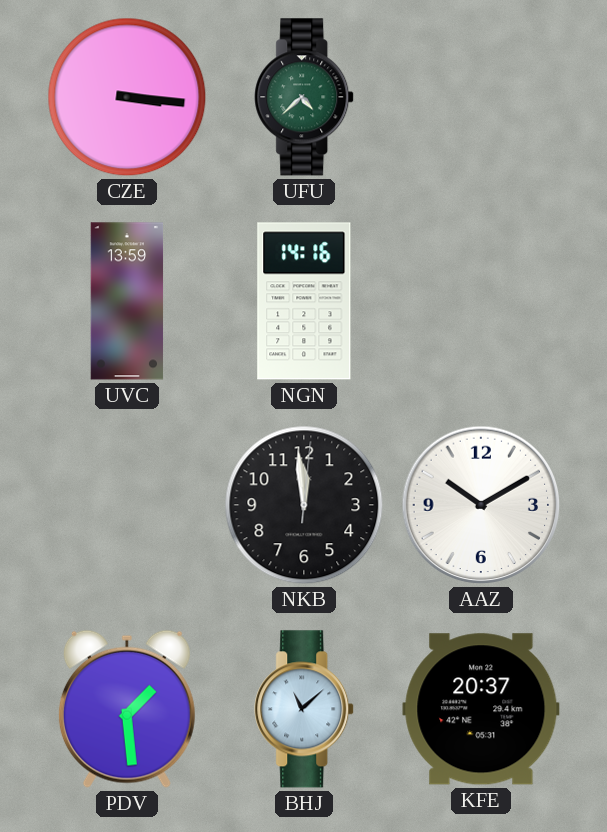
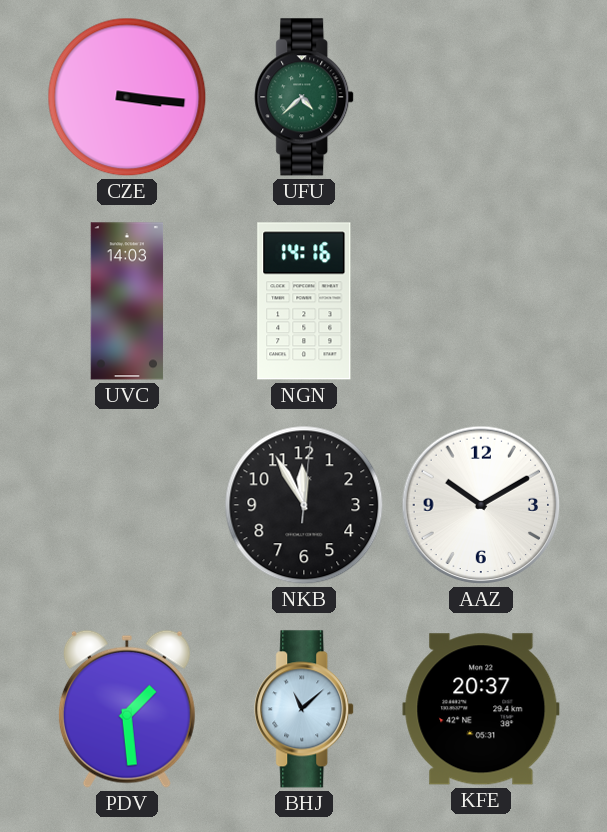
UVC: 13:59 -> 14:03
NKB: 11:59 -> 11:55
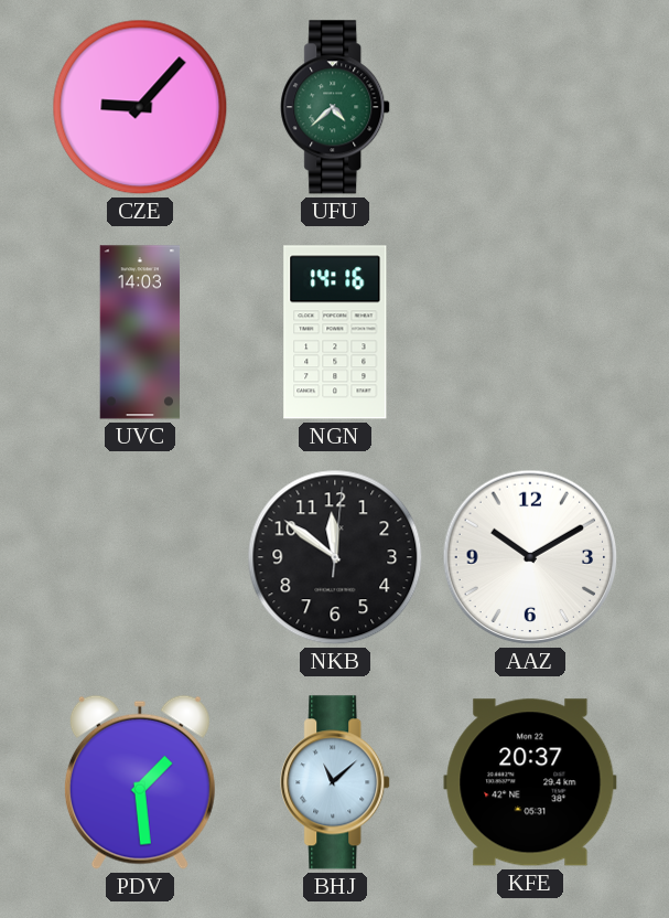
CZE: 3:16 -> 9:07
NKB: 11:55 -> 11:51
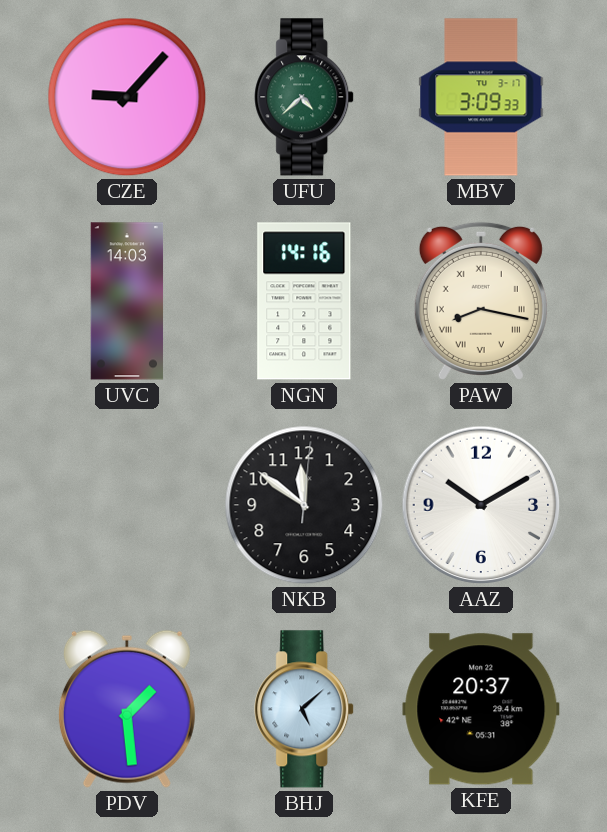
MBV: none -> 3:09
PAW: none -> 8:17
BHJ: 11:08 -> 5:08
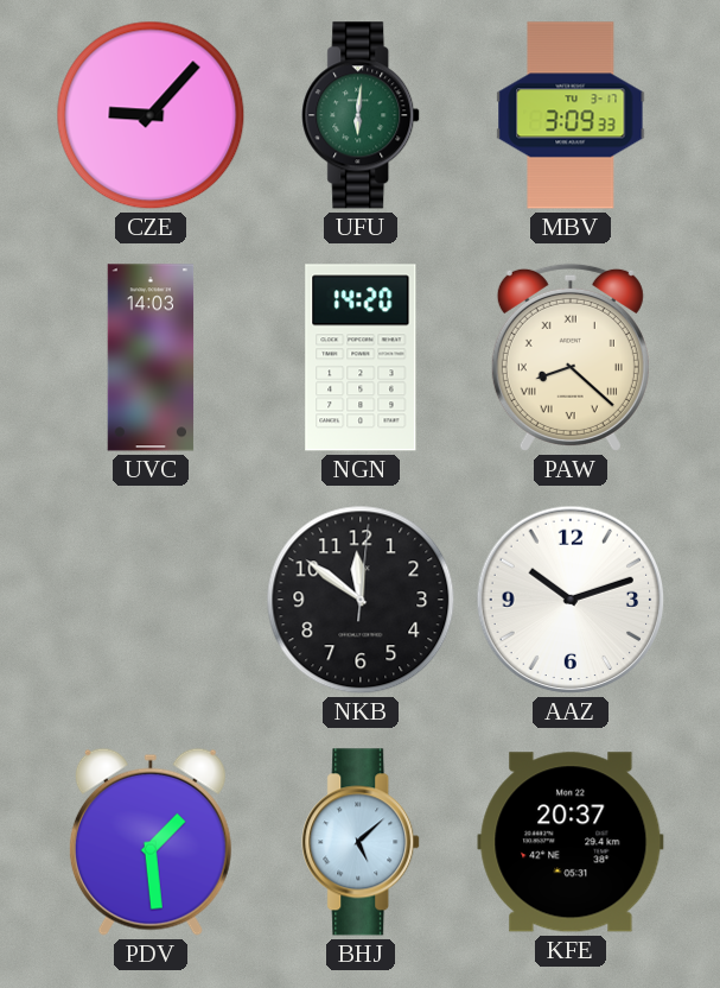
UFU: 4:38 -> 6:01
NGN: 14:16 -> 14:20
PAW: 8:17 -> 8:22
AAZ: 10:10 -> 10:12
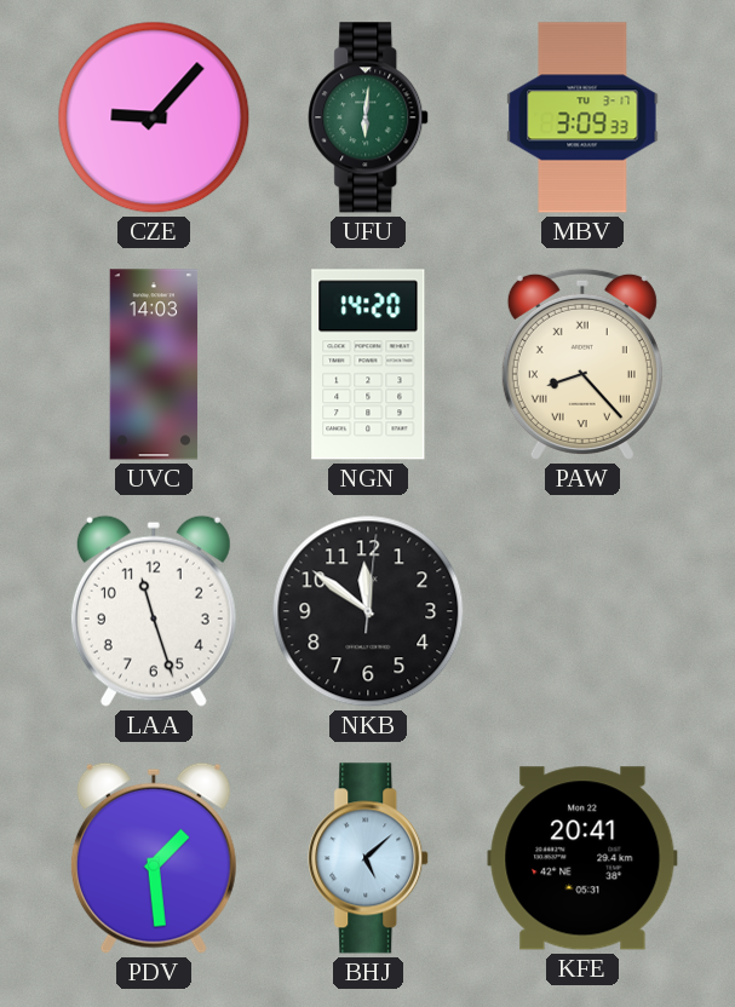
PAW: 8:22 -> 8:23
LAA: none -> 11:27
AAZ: 10:12 -> none
KFE: 20:37 -> 20:41
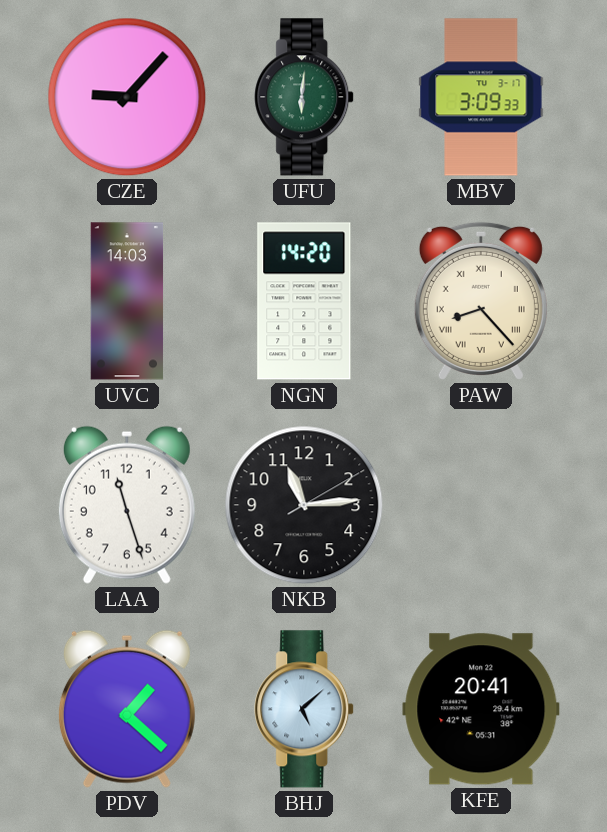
NKB: 11:51 -> 11:14
PDV: 1:29 -> 1:22
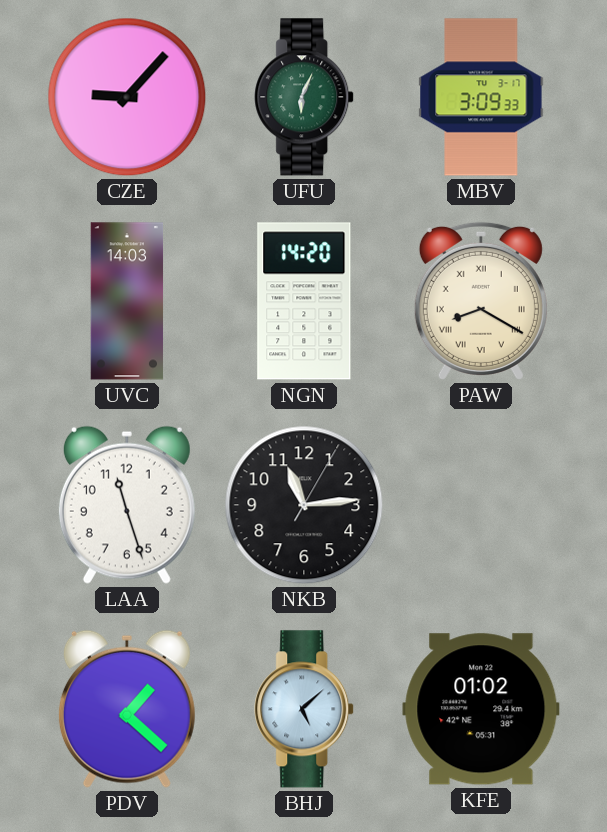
UFU: 6:01 -> 6:04
PAW: 8:23 -> 8:20
NKB: 11:14:10 -> 11:14:05
KFE: 20:41 -> 01:02
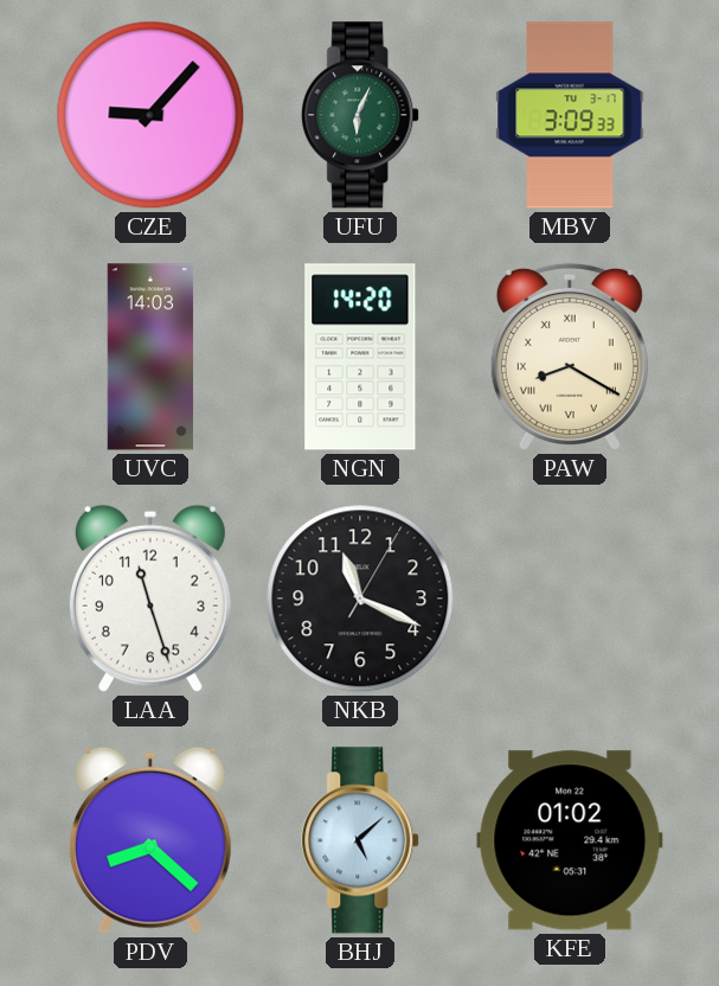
NKB: 11:14 -> 11:19
PDV: 1:22 -> 8:22
